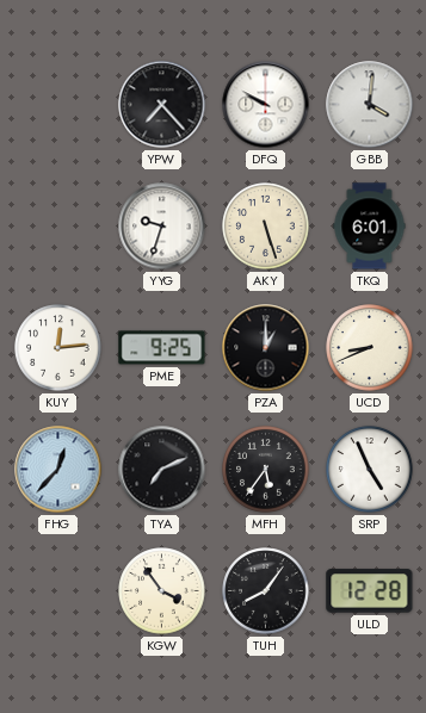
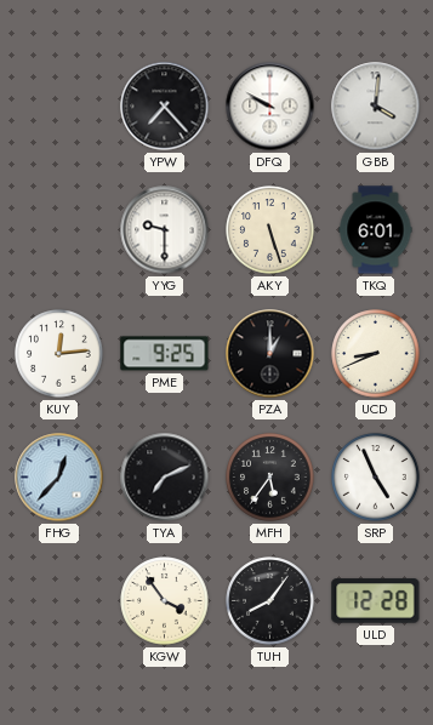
YYG: 9:33 -> 9:30
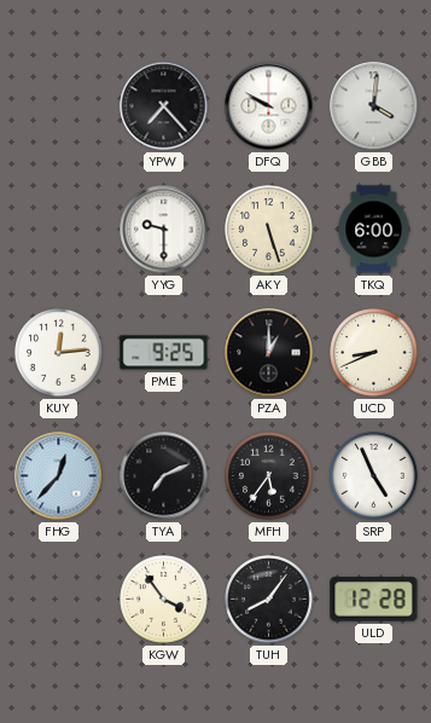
TKQ: 6:01 -> 6:00
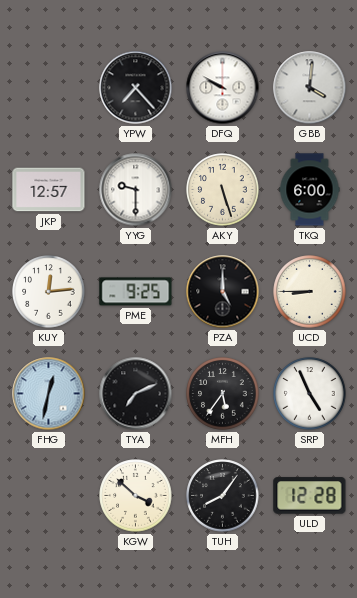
JKP: none -> 12:57
PZA: 1:00 -> 5:00
UCD: 8:41 -> 8:45
FHG: 12:37 -> 12:32
KGW: 3:54 -> 3:52
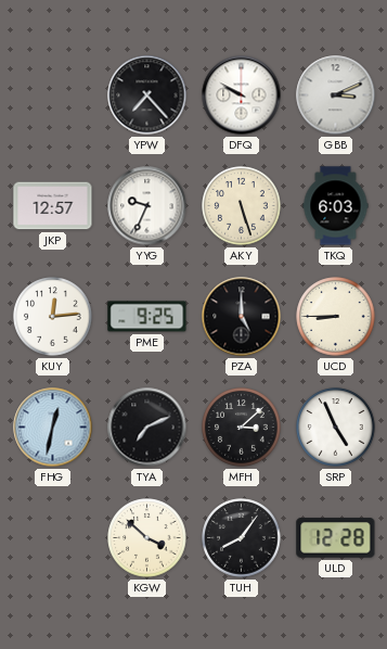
GBB: 4:01 -> 3:11
YYG: 9:30 -> 9:34
TKQ: 6:00 -> 6:03
MFH: 5:36 -> 3:08
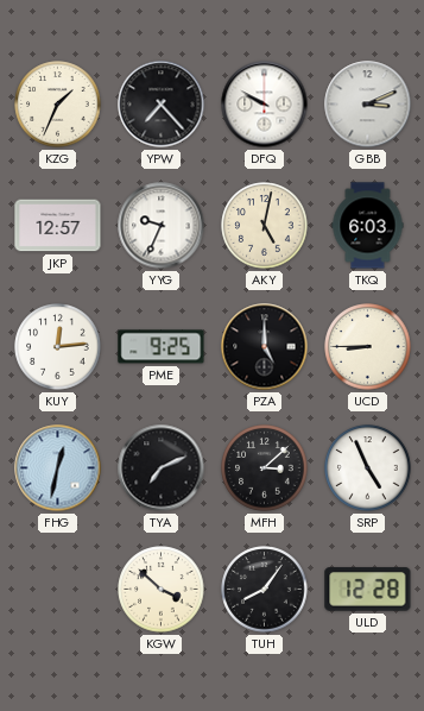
KZG: none -> 1:34
AKY: 5:27 -> 5:02
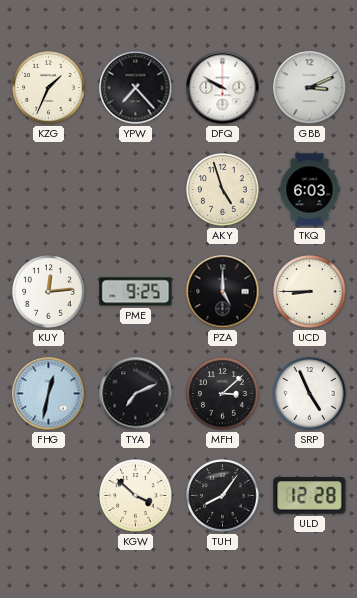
JKP: 12:57 -> none
YYG: 9:34 -> none
AKY: 5:02 -> 4:57
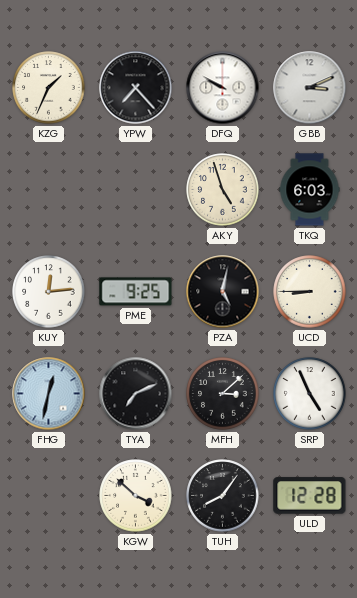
PZA: 5:00 -> 5:02
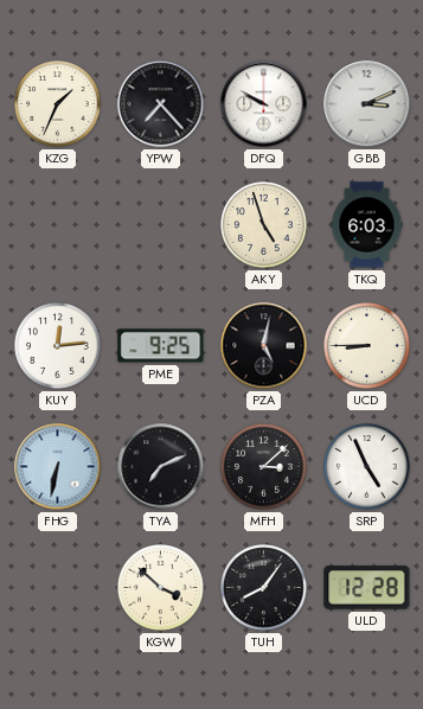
FHG: 12:32 -> 6:32
